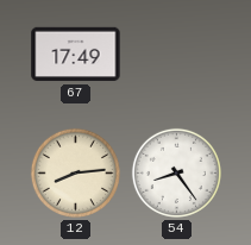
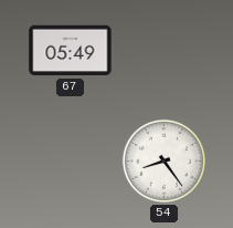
67: 17:49 -> 05:49
12: 8:14 -> none
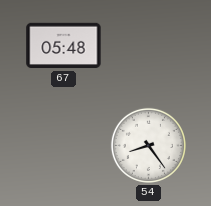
67: 05:49 -> 05:48
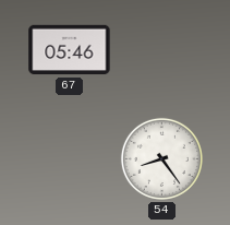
67: 05:48 -> 05:46
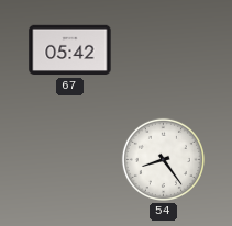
67: 05:46 -> 05:42
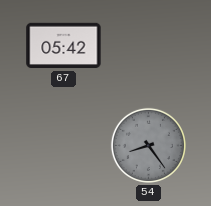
54 dial: white -> grey
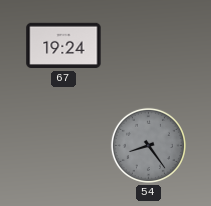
67: 05:42 -> 19:24
